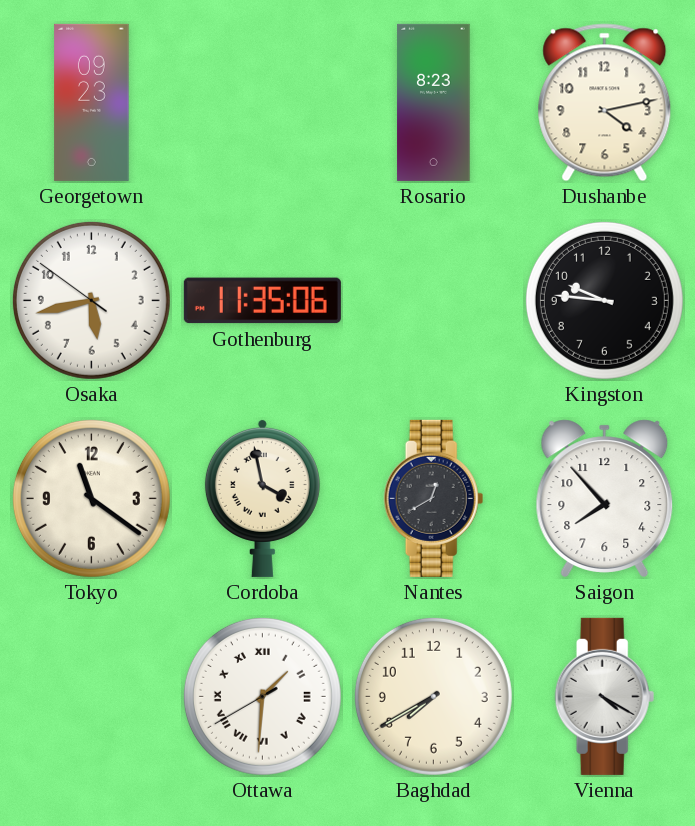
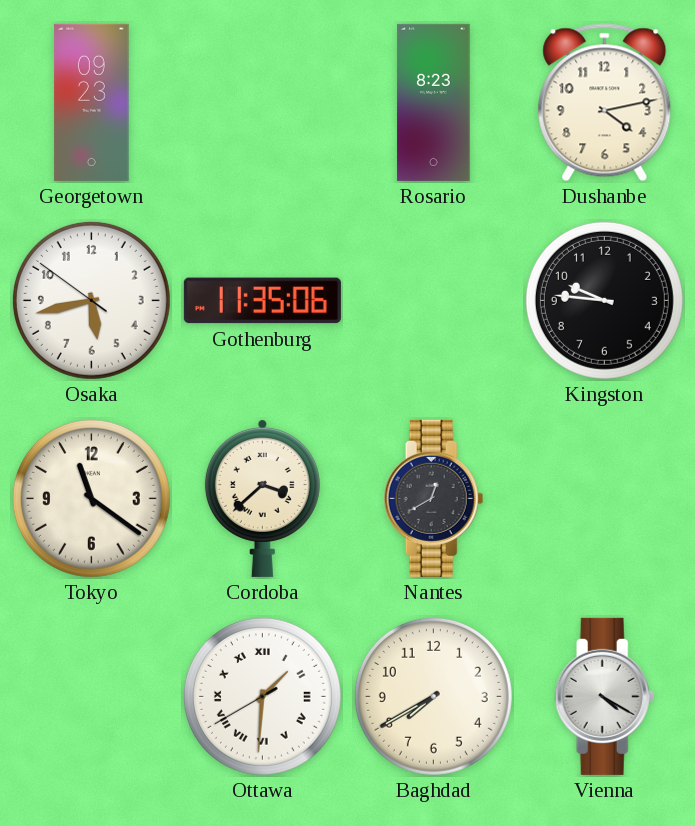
Cordoba: 3:58 -> 3:38
Saigon: 7:53 -> none
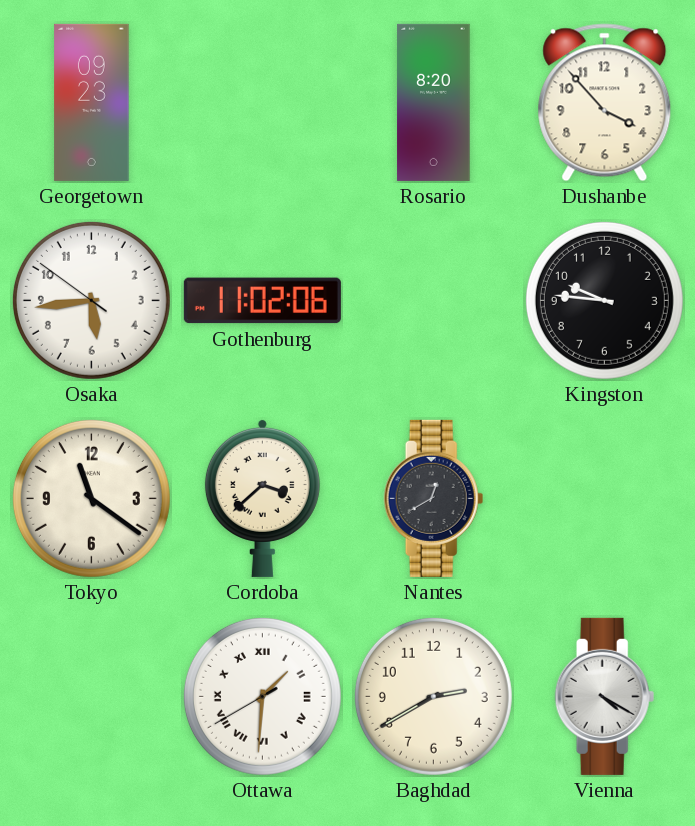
Rosario: 8:23 -> 8:20
Dushanbe: 4:13 -> 3:53
Osaka: 5:42 -> 5:43
Gothenburg: 11:35 -> 11:02
Baghdad: 7:40 -> 2:40
